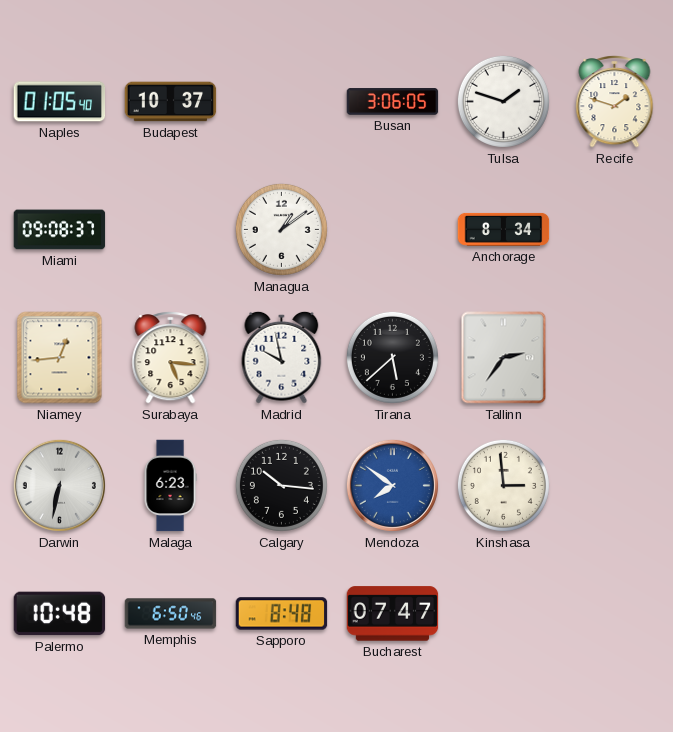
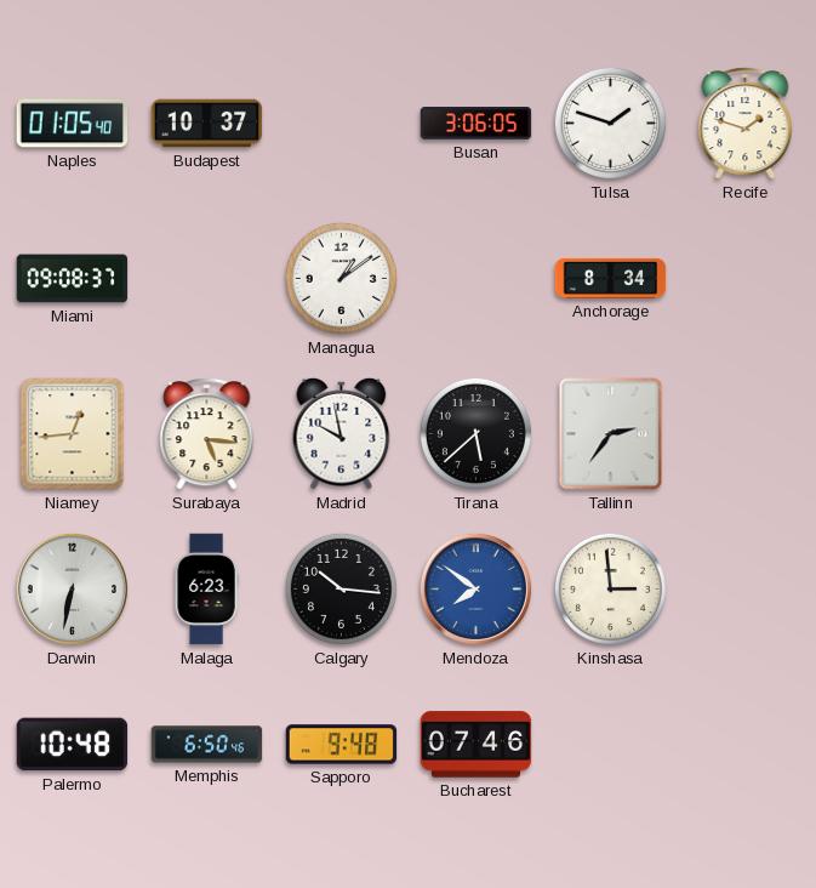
Sapporo: 8:48 -> 9:48
Bucharest: 07:47 -> 07:46
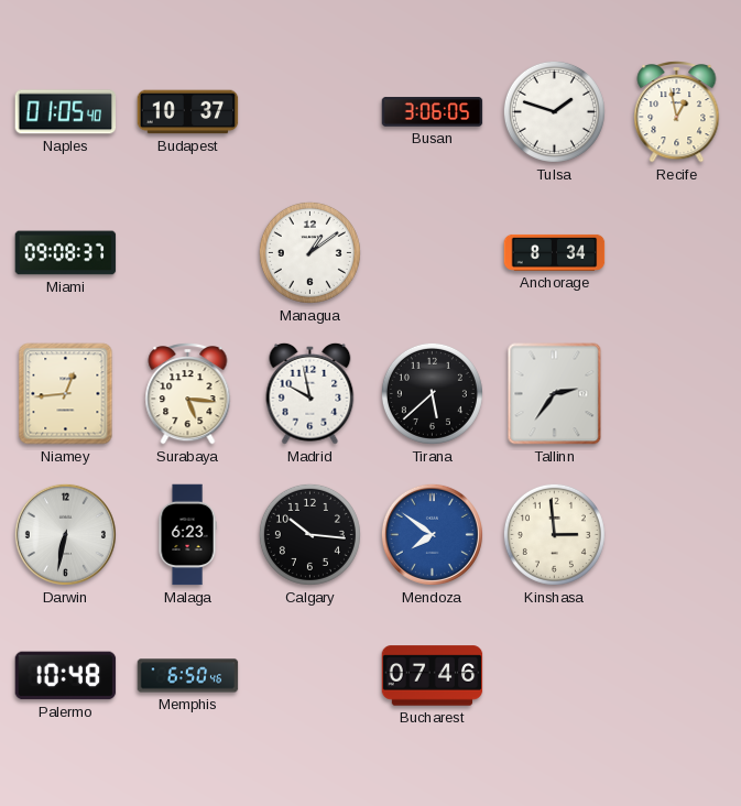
Recife: 1:48 -> 12:58
Sapporo: 9:48 -> none
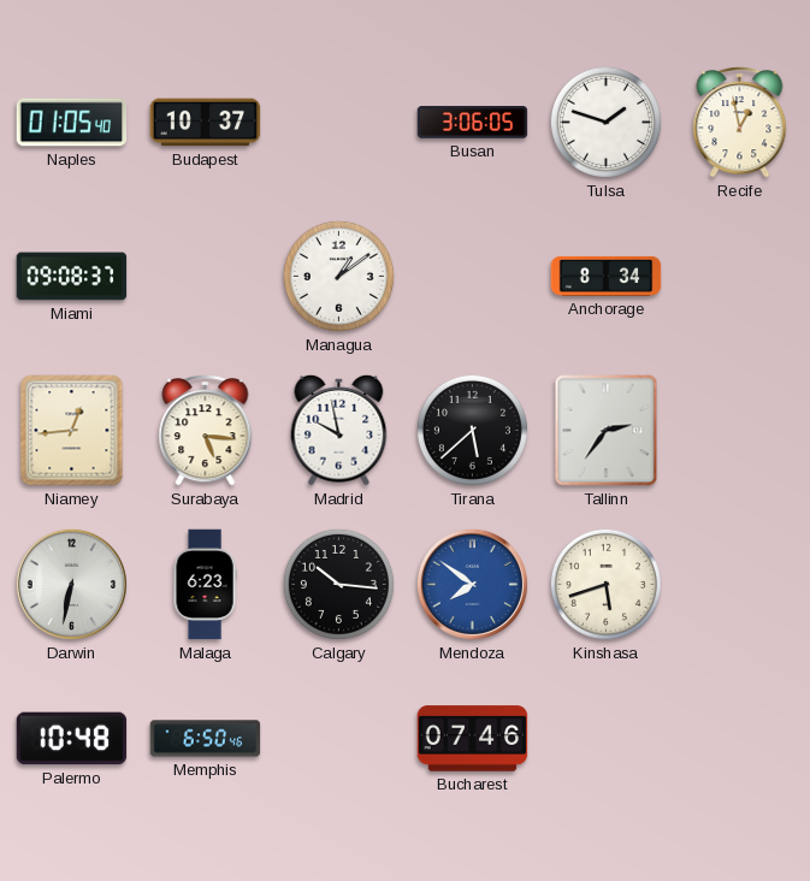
Kinshasa: 2:59 -> 5:42
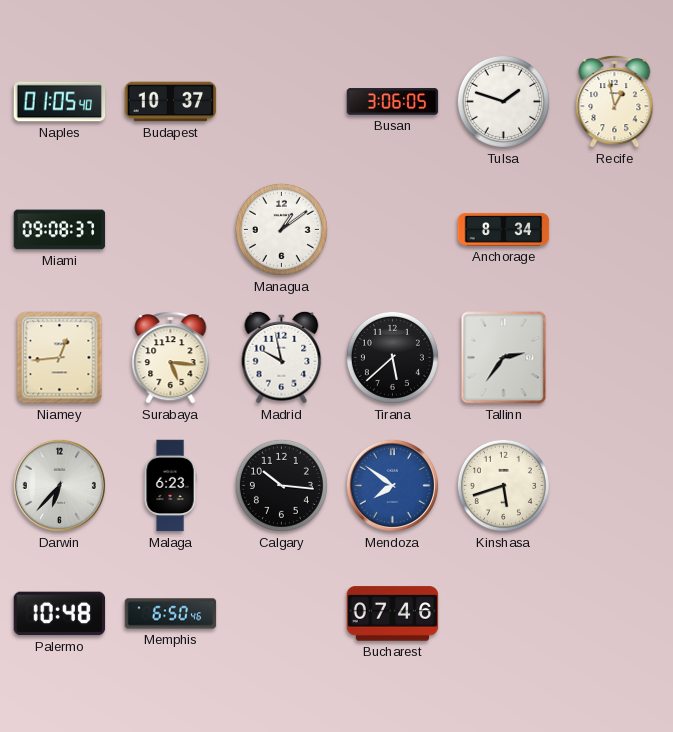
Darwin: 6:32 -> 6:37
